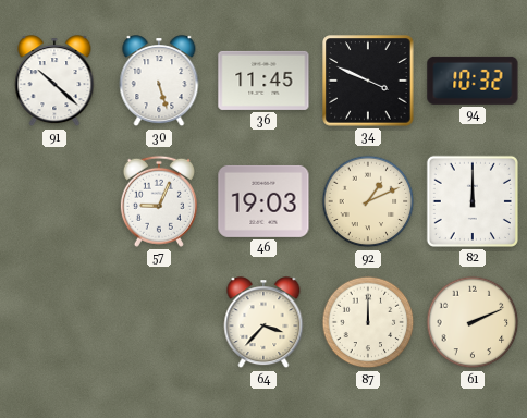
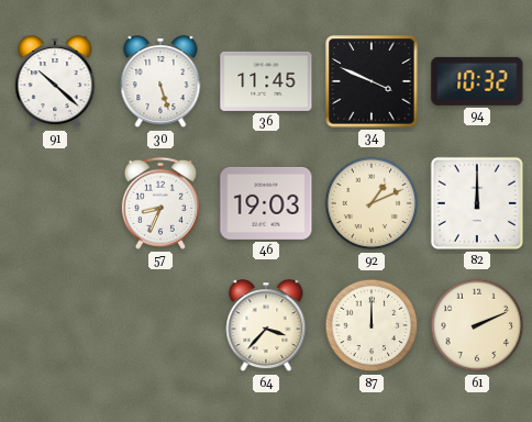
57: 9:04 -> 8:34
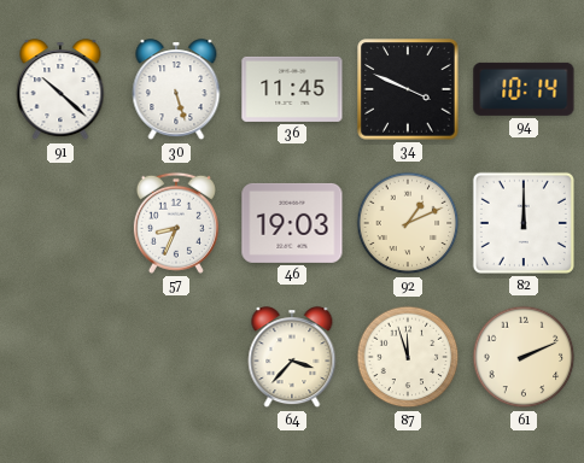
94: 10:32 -> 10:14
87: 12:00 -> 11:57
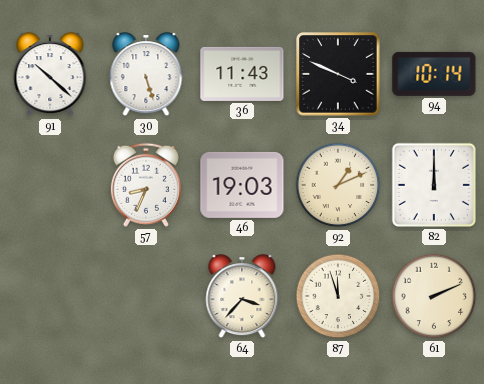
36: 11:45 -> 11:43
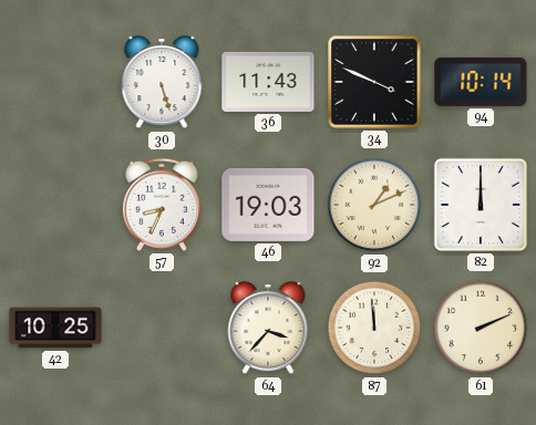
91: 10:22 -> none
42: none -> 10:25
87: 11:57 -> 11:59
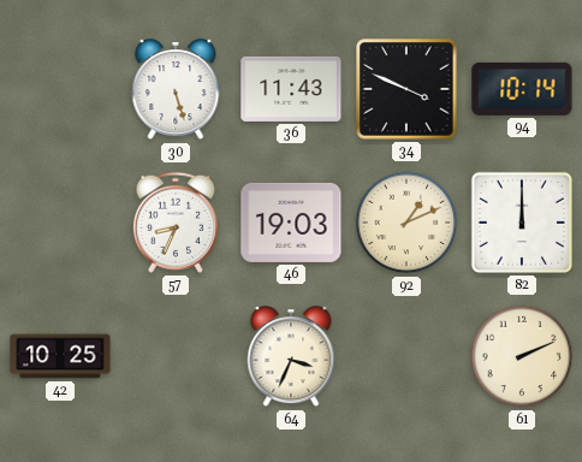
64: 3:37 -> 3:34
87: 11:59 -> none
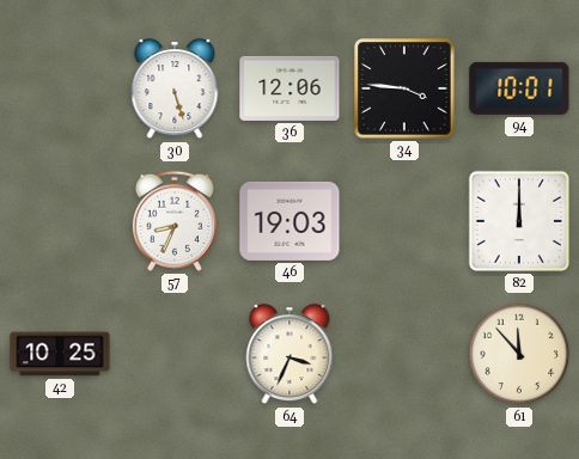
36: 11:43 -> 12:06
34: 3:49 -> 3:46
94: 10:14 -> 10:01
92: 1:11 -> none
61: 2:11 -> 11:53
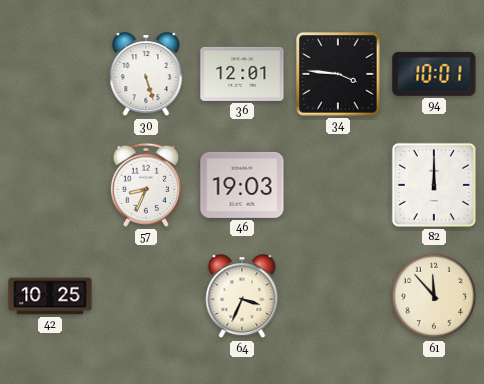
36: 12:06 -> 12:01
